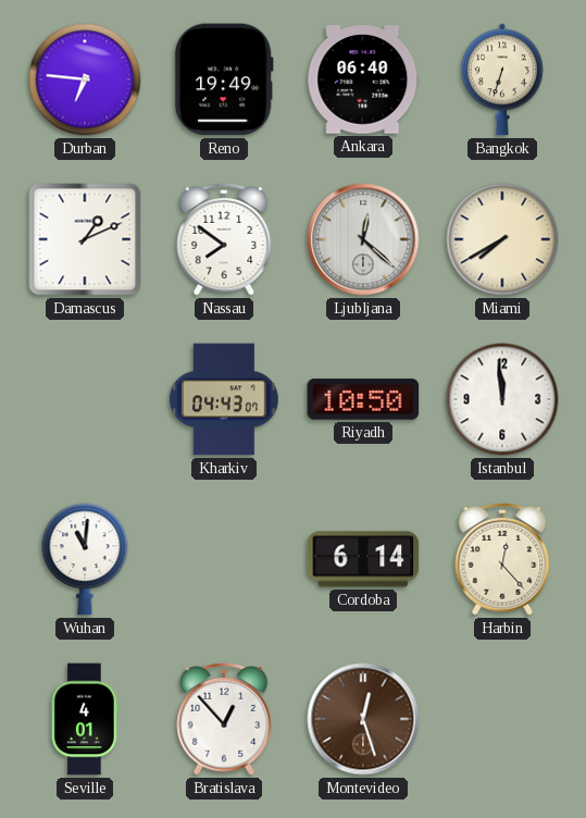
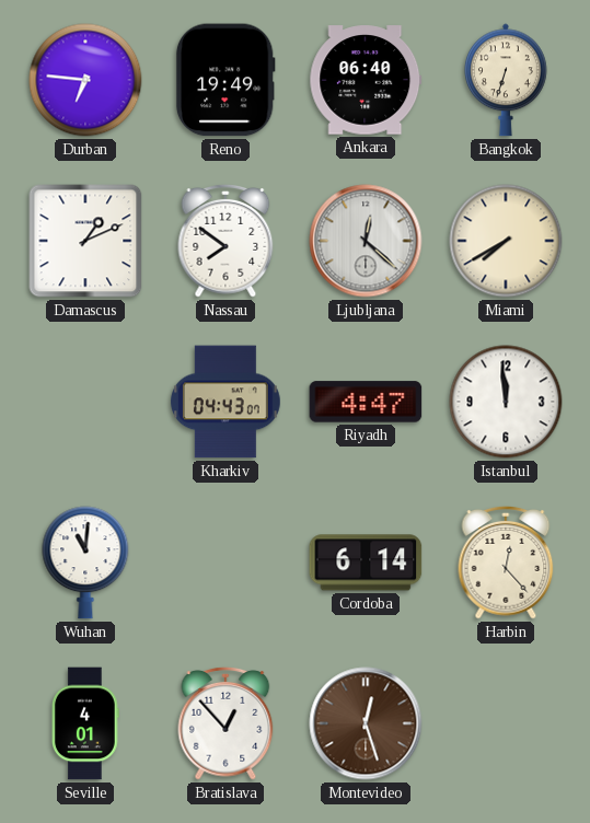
Riyadh: 10:50 -> 4:47
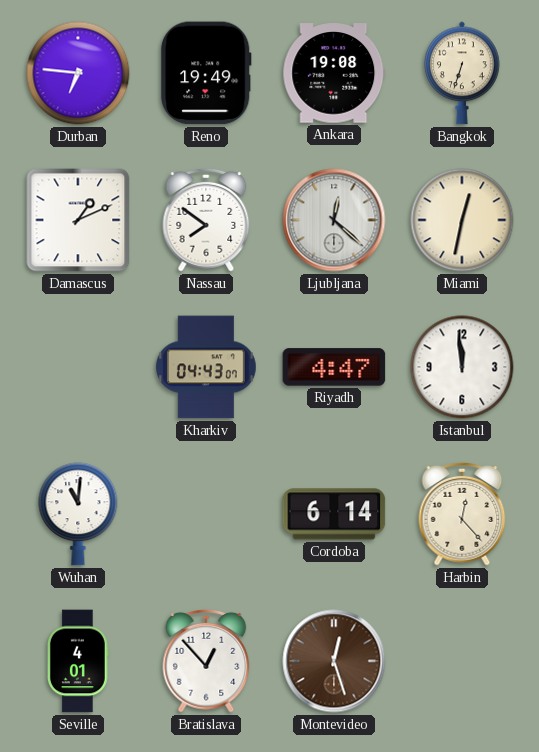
Ankara: 06:40 -> 19:08
Miami: 7:40 -> 12:32
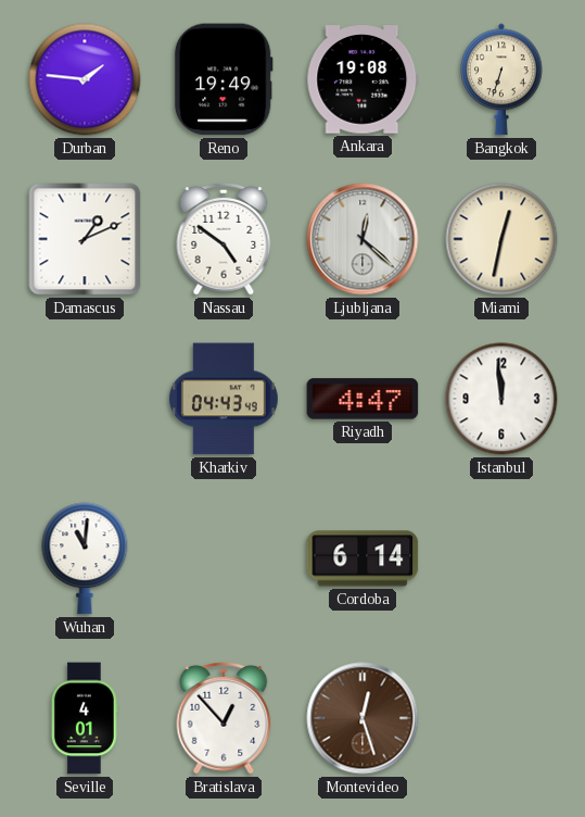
Durban: 6:46 -> 1:46
Nassau: 7:51 -> 4:51
Kharkiv: 04:43:07 -> 04:43:49
Harbin: 12:23 -> none
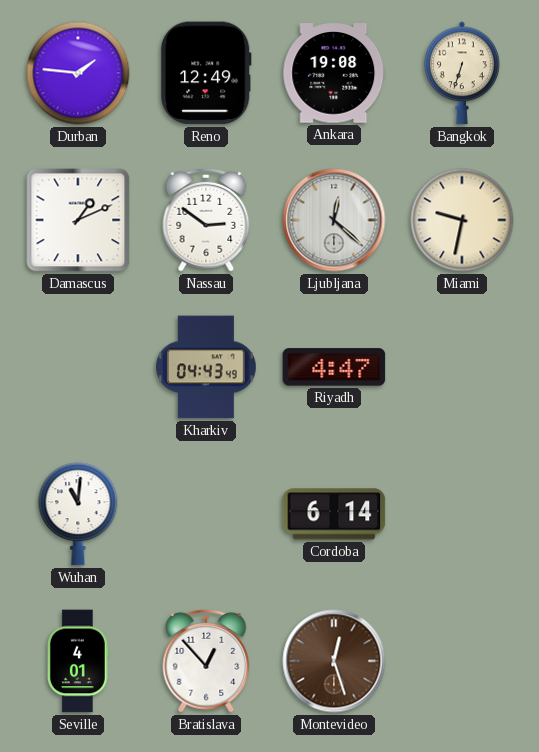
Reno: 19:49 -> 12:49
Nassau: 4:51 -> 2:51
Miami: 12:32 -> 9:32
Istanbul: 11:59 -> none
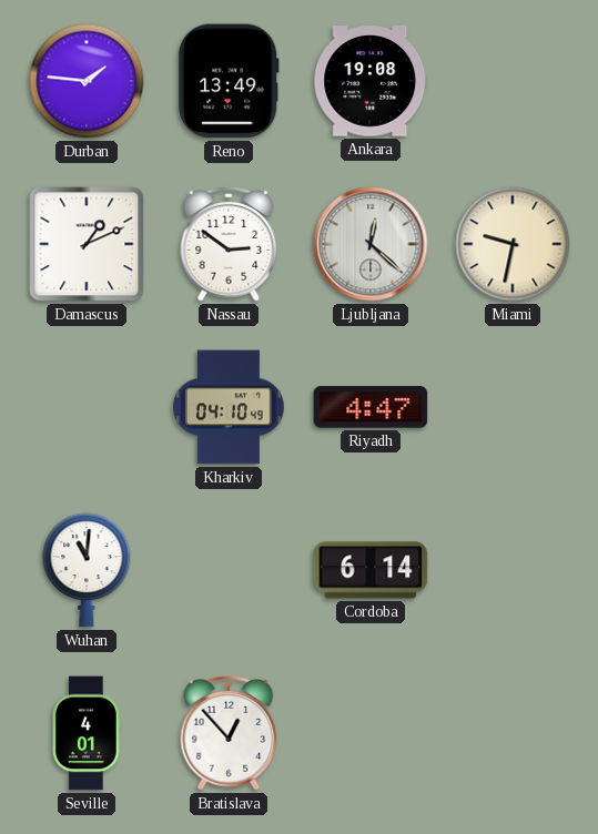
Reno: 12:49 -> 13:49
Bangkok: 6:33 -> none
Kharkiv: 04:43 -> 04:10
Montevideo: 12:27 -> none
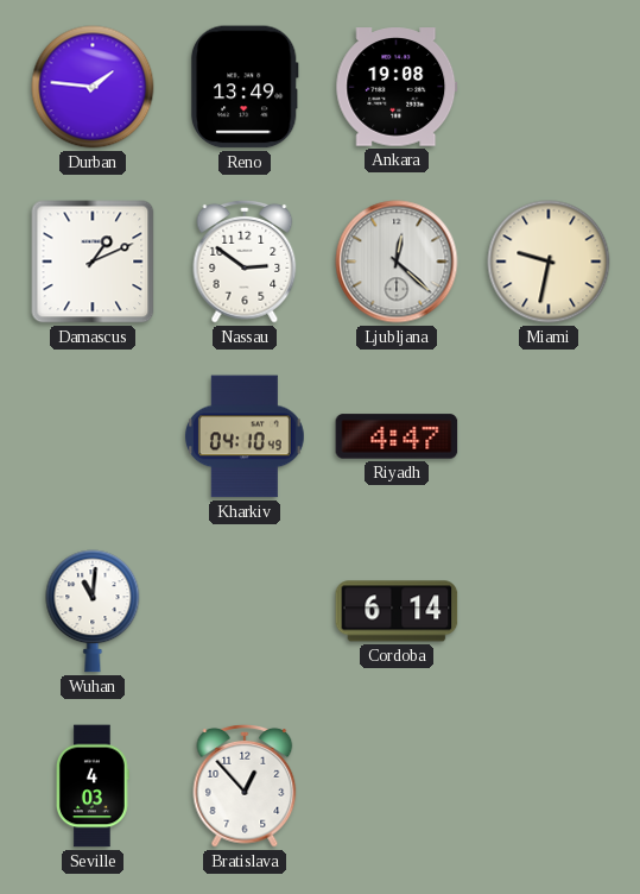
Seville: 4:01 -> 4:03
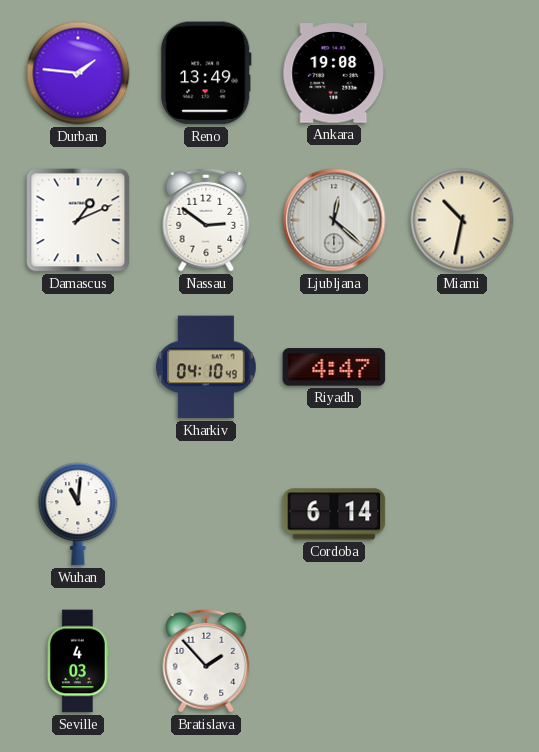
Miami: 9:32 -> 10:32
Bratislava: 12:53 -> 1:53
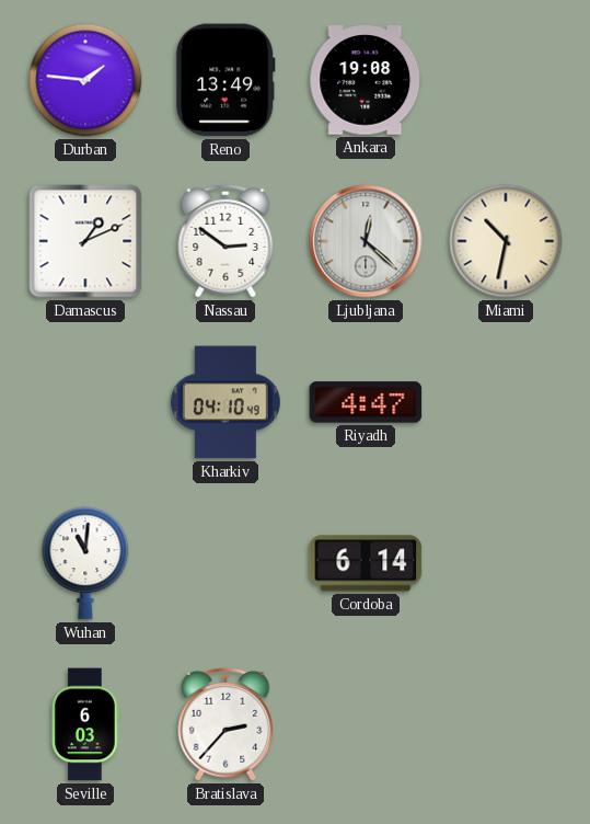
Seville: 4:03 -> 6:03
Bratislava: 1:53 -> 2:37
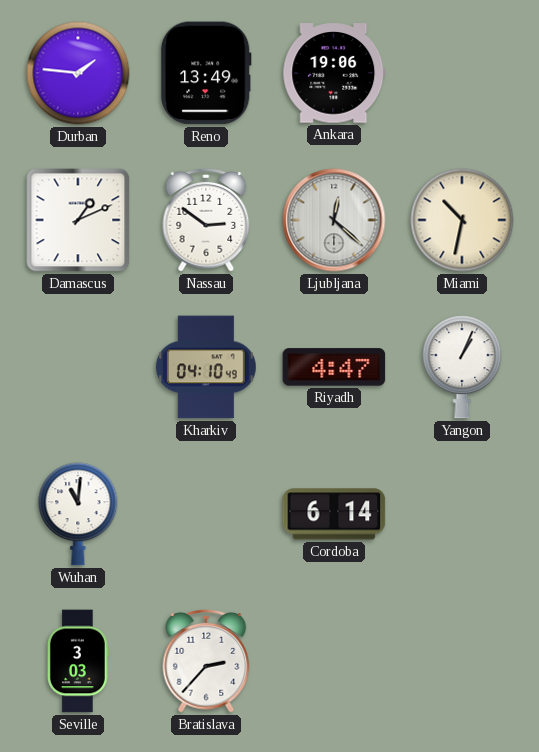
Ankara: 19:08 -> 19:06
Yangon: none -> 1:04
Seville: 6:03 -> 3:03
